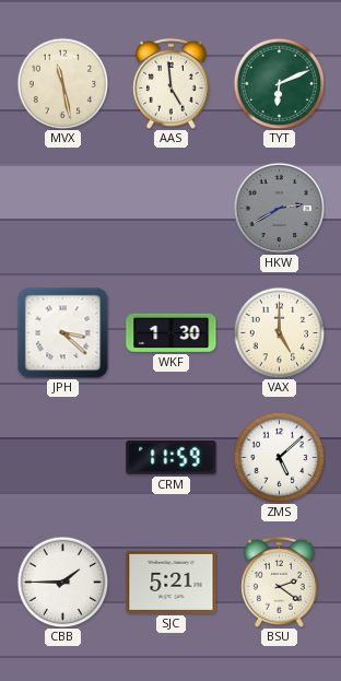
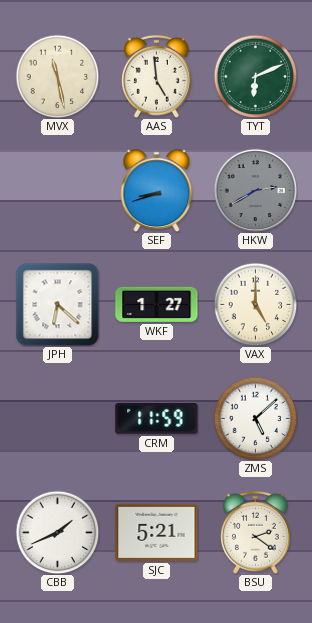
SEF: none -> 8:42
JPH: 3:22 -> 6:22
WKF: 1:30 -> 1:27
CBB: 1:45 -> 1:41
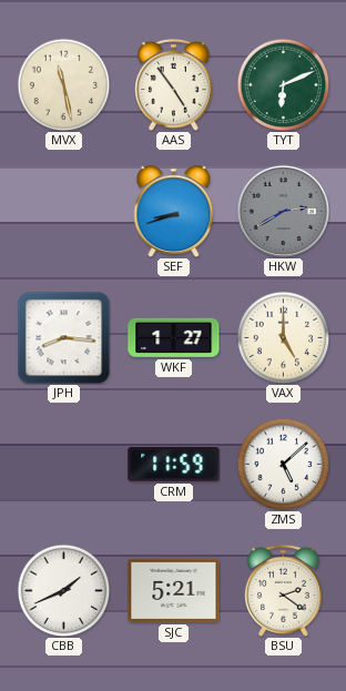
AAS: 4:59 -> 4:54
JPH: 6:22 -> 8:16
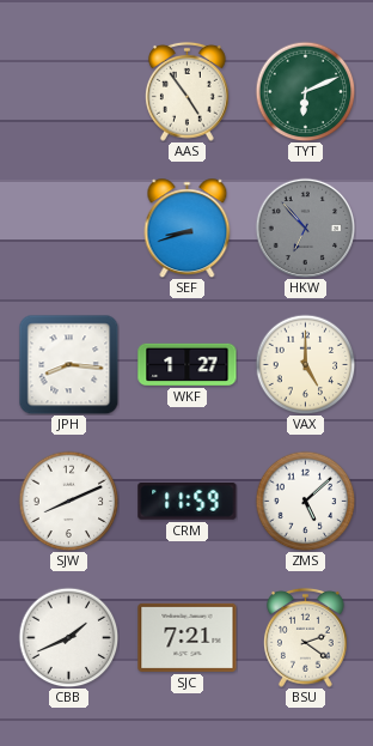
MVX: 11:28 -> none
HKW: 2:40 -> 6:53
SJW: none -> 8:11
SJC: 5:21 -> 7:21
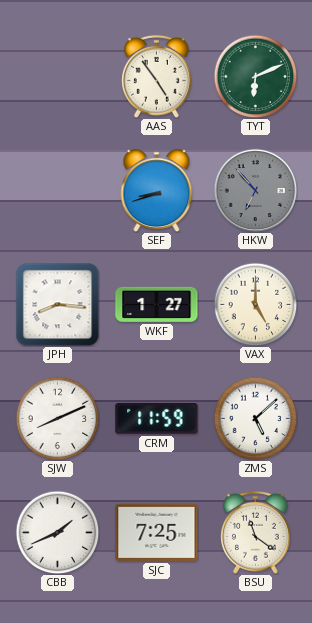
SJC: 7:21 -> 7:25
BSU: 2:21 -> 11:21
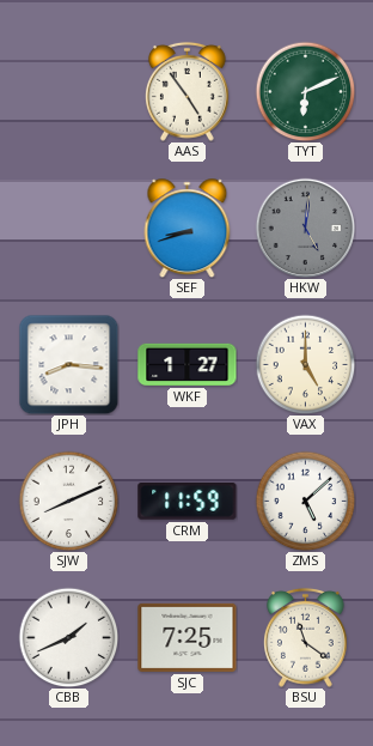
HKW: 6:53 -> 5:01
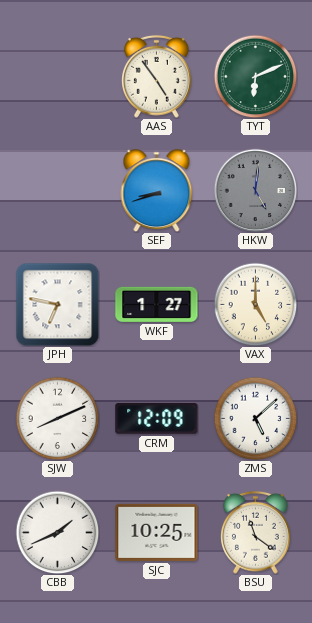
JPH: 8:16 -> 6:47
CRM: 11:59 -> 12:09
SJC: 7:25 -> 10:25
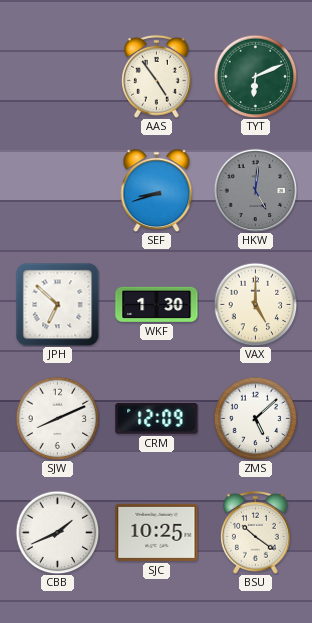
JPH: 6:47 -> 6:52
WKF: 1:27 -> 1:30
BSU: 11:21 -> 10:21
